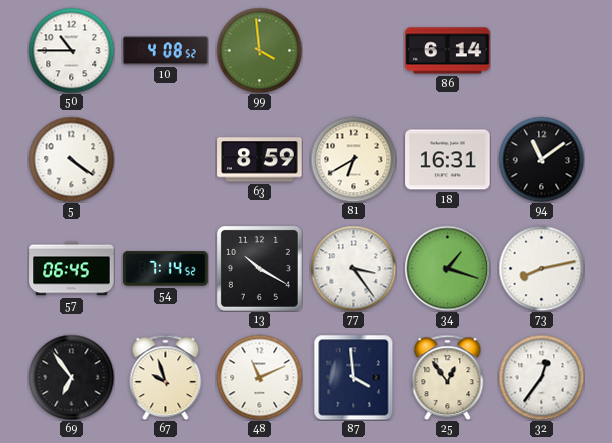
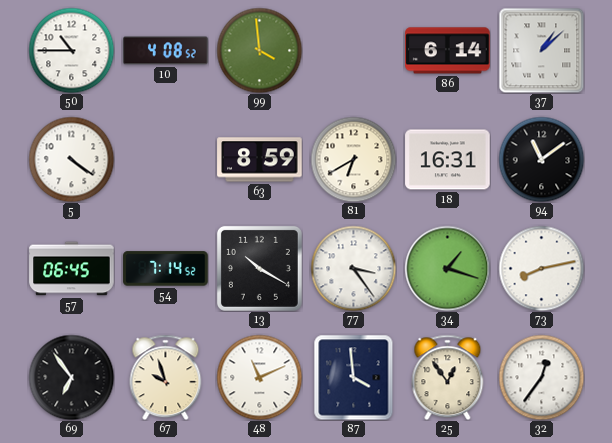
37: none -> 1:08
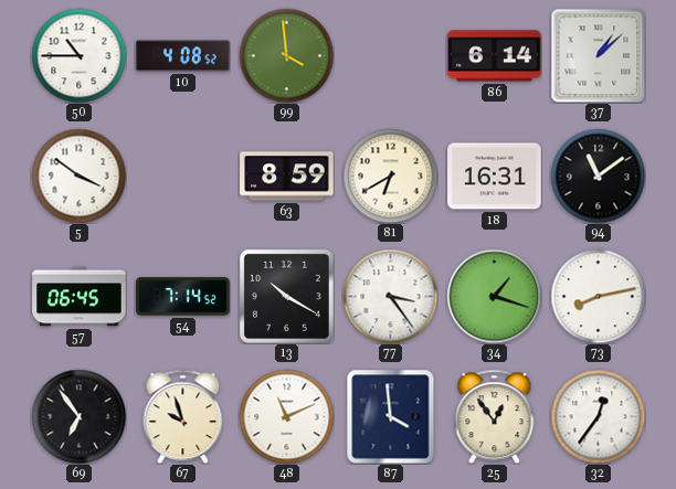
5: 4:21 -> 3:51
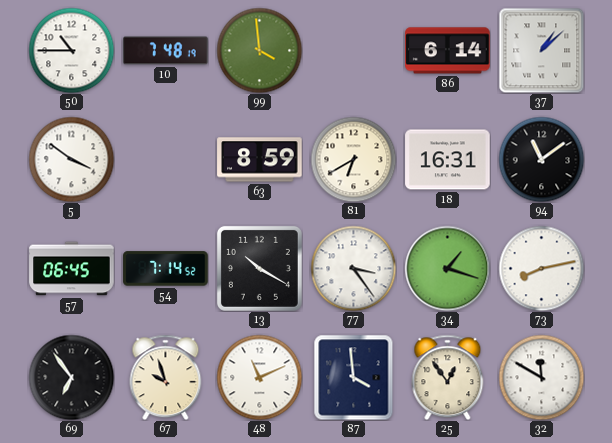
10: 4:08 -> 7:48
32: 12:36 -> 11:50
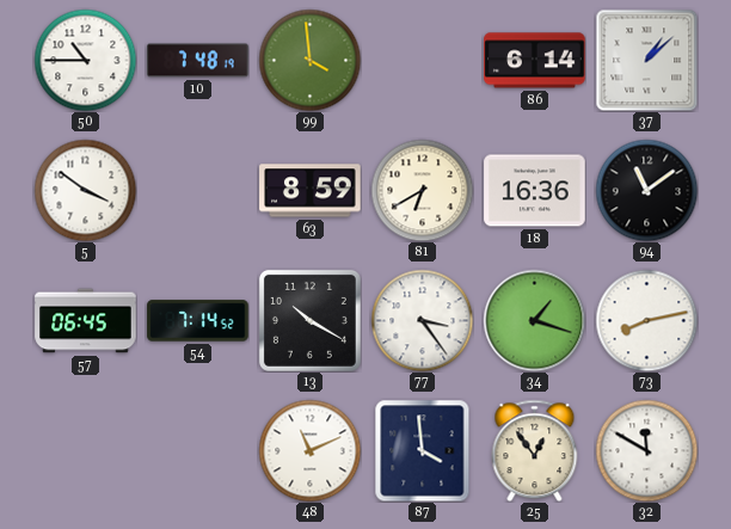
18: 16:31 -> 16:36
69: 6:54 -> none
67: 9:57 -> none
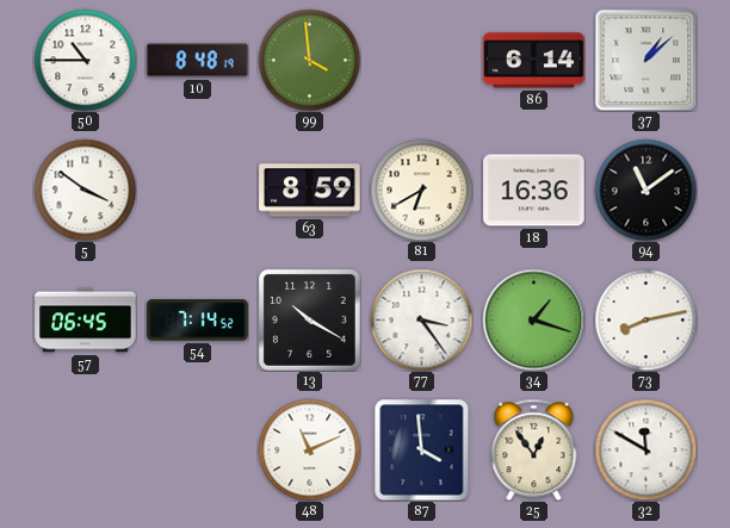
10: 7:48 -> 8:48
